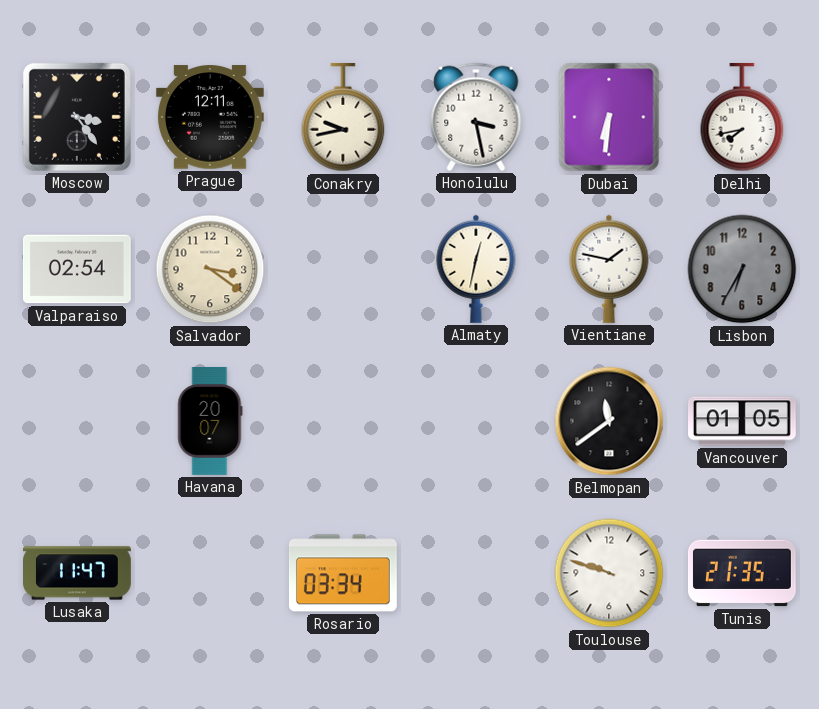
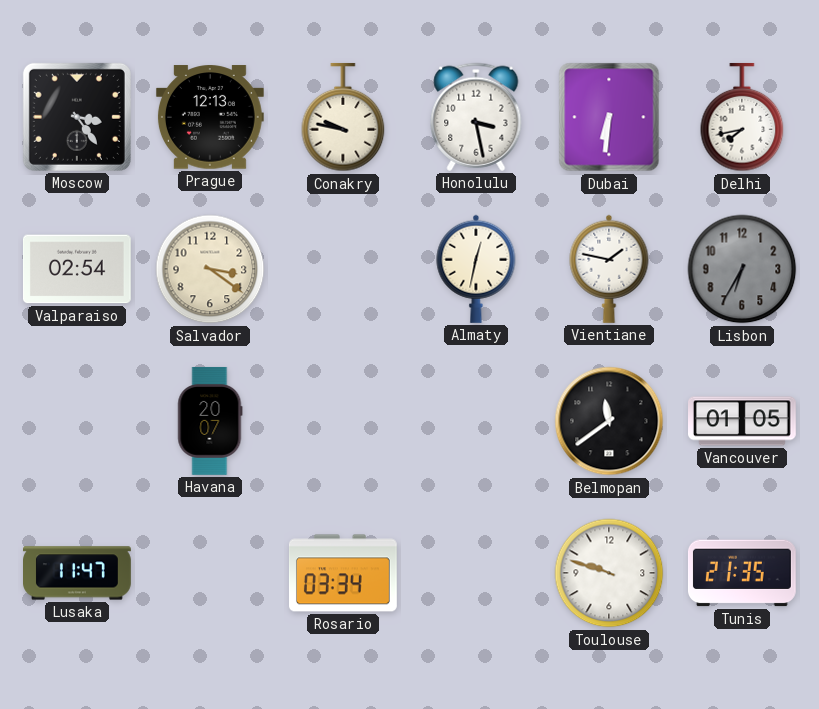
Prague: 12:11 -> 12:13
Conakry: 9:43 -> 9:47
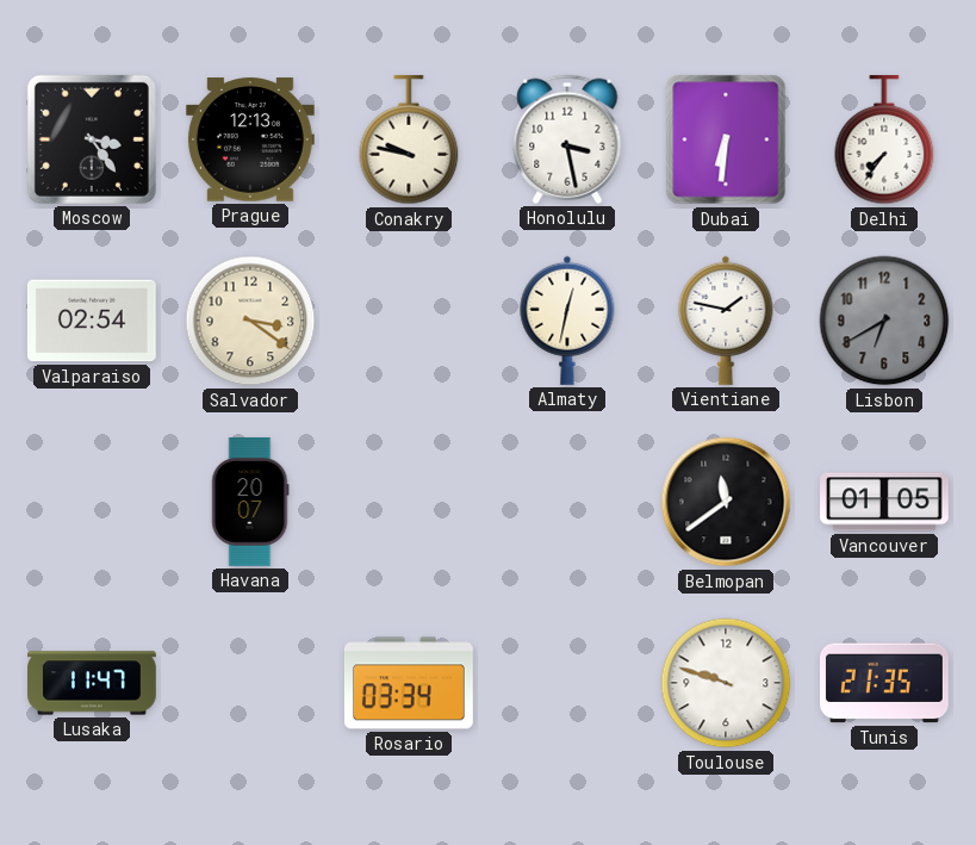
Delhi: 7:43 -> 7:36
Lisbon: 6:35 -> 6:40
